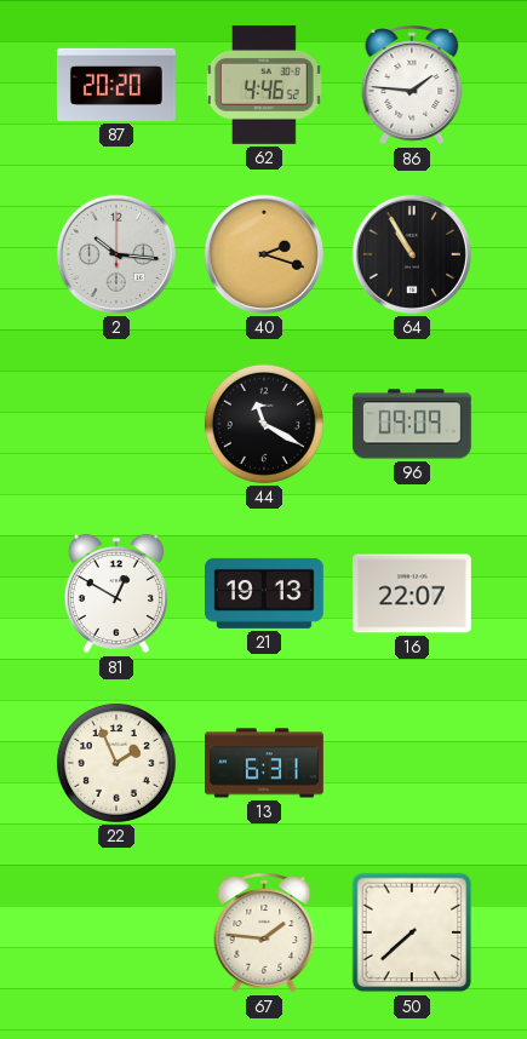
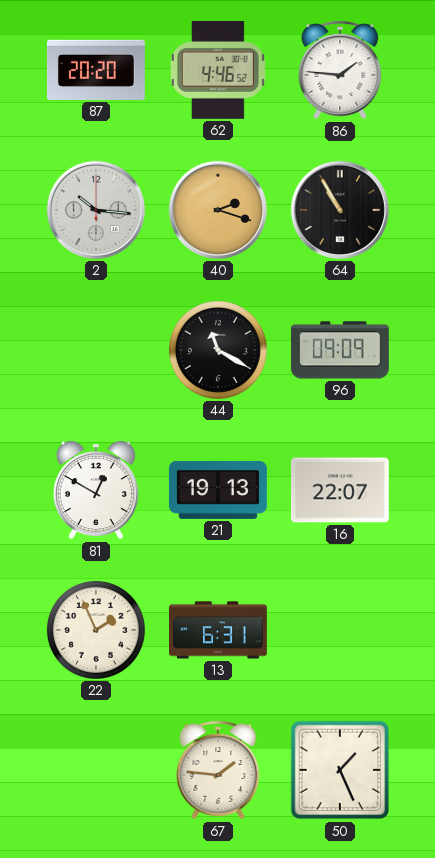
50: 7:38 -> 1:26
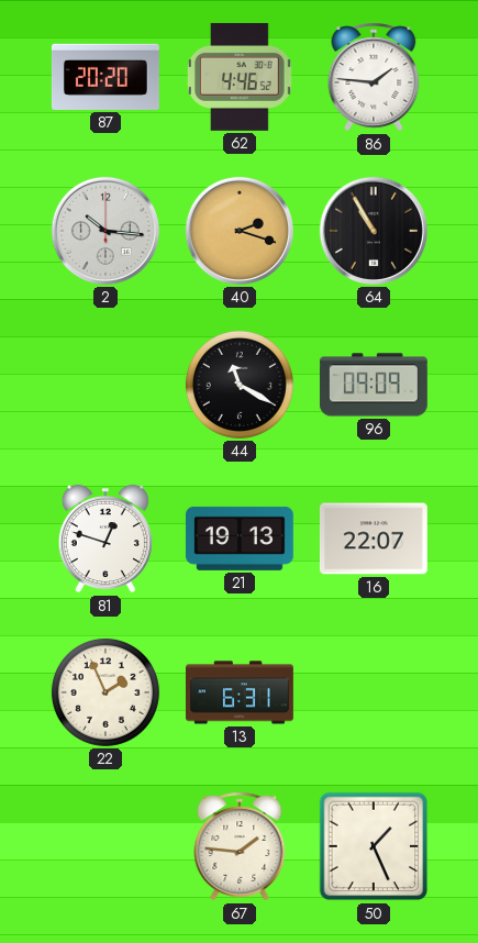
81: 12:50 -> 12:48
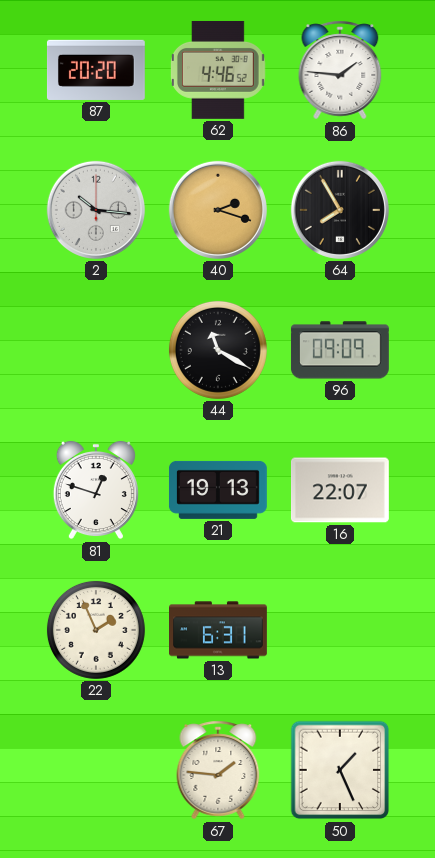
64: 10:55 -> 7:55
